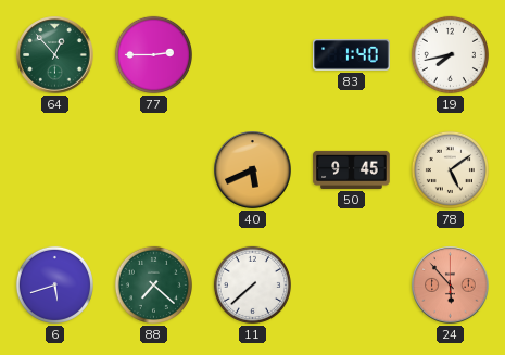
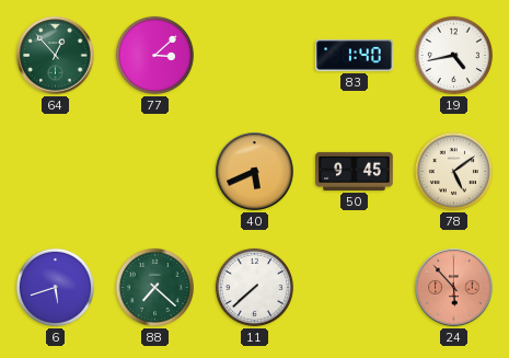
77: 2:45 -> 3:08
19: 7:43 -> 4:43
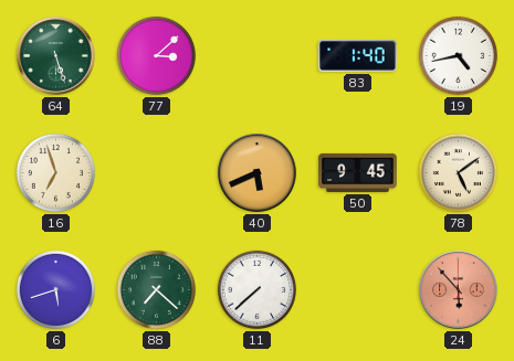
64: 12:53 -> 5:27
16: none -> 6:57
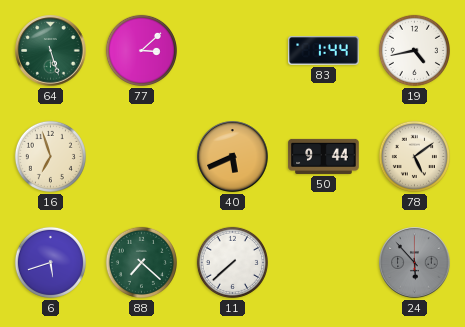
83: 1:40 -> 1:44
50: 9:45 -> 9:44
24 dial: salmon -> grey
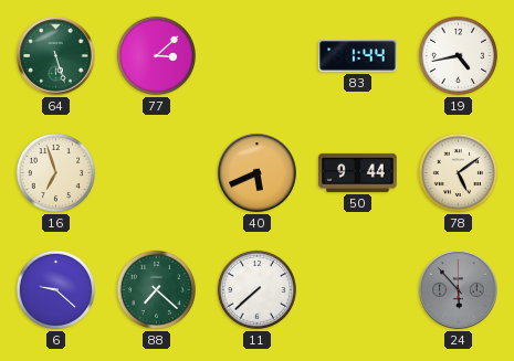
6: 5:42 -> 9:22
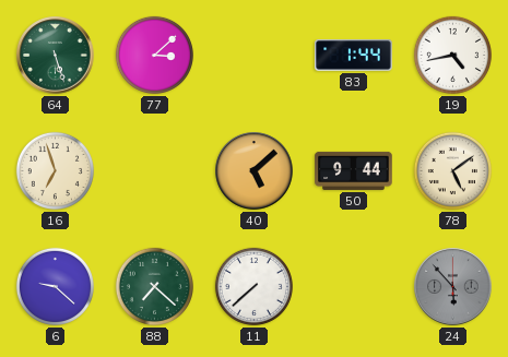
40: 5:41 -> 5:08
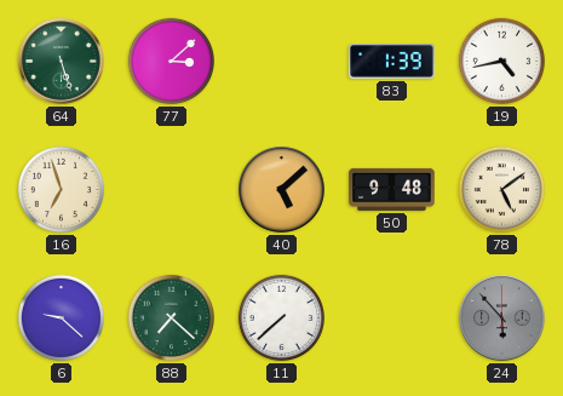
83: 1:44 -> 1:39
50: 9:44 -> 9:48
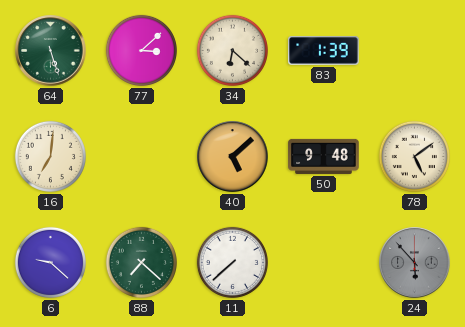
34: none -> 6:22
19: 4:43 -> none
16: 6:57 -> 7:01
